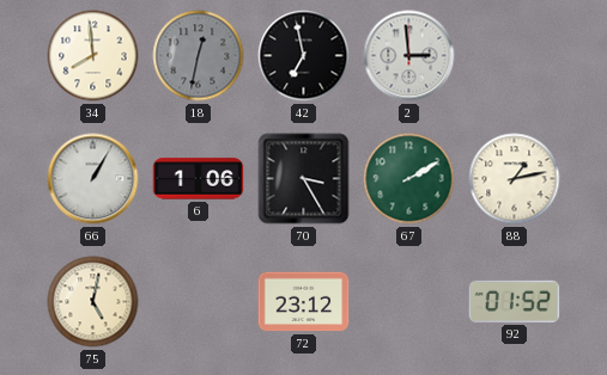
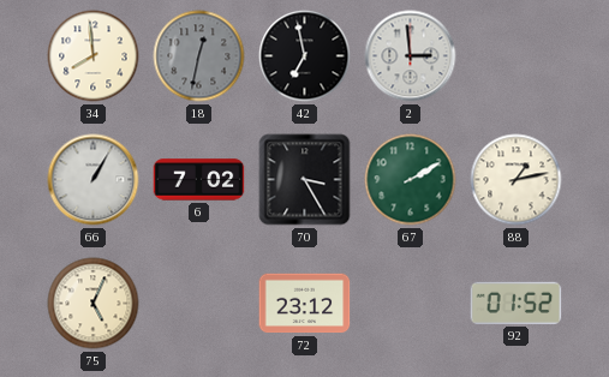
6: 1:06 -> 7:02
75: 5:02 -> 5:04
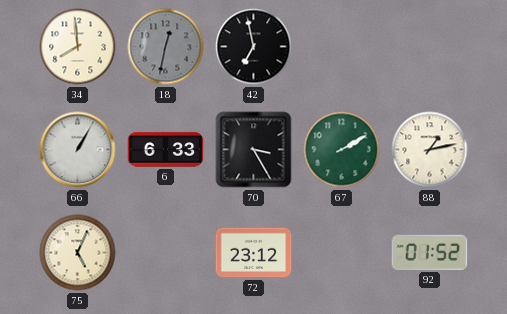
2: 2:59 -> none
6: 7:02 -> 6:33
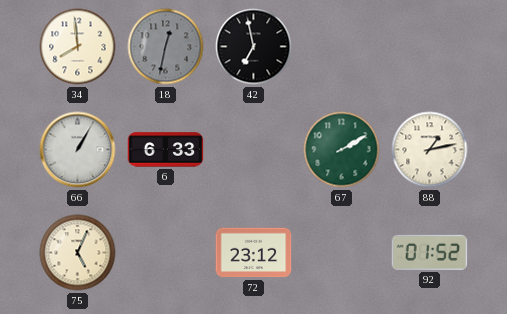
70: 3:25 -> none
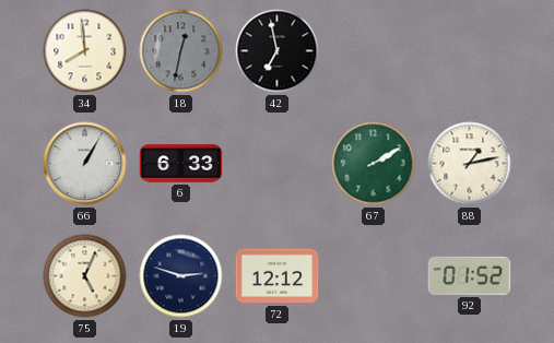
19: none -> 2:48
72: 23:12 -> 12:12
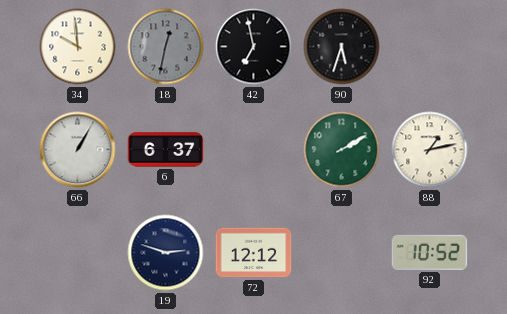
34: 7:59 -> 9:59
90: none -> 5:33
6: 6:33 -> 6:37
75: 5:04 -> none
92: 01:52 -> 10:52
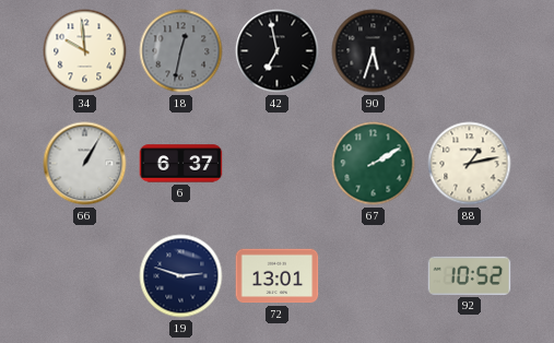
72: 12:12 -> 13:01
